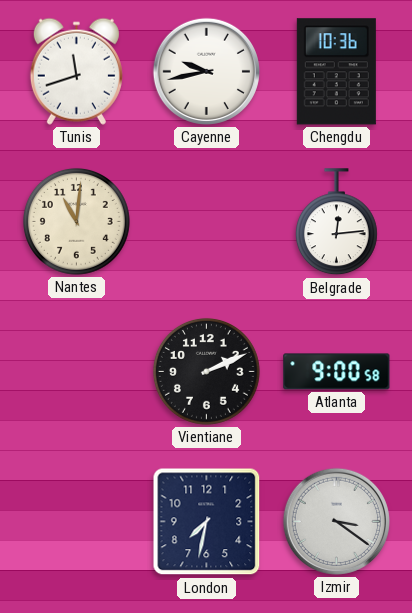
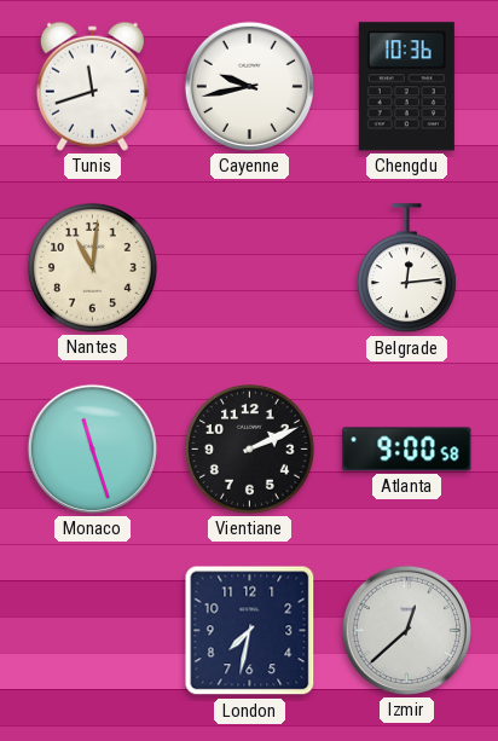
Monaco: none -> 11:27
Izmir: 3:21 -> 12:38
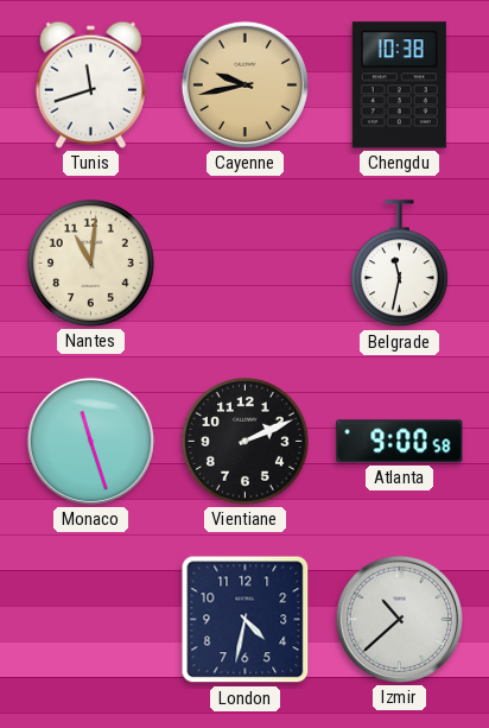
Cayenne dial: white -> champagne
Chengdu: 10:36 -> 10:38
Belgrade: 12:14 -> 11:32
London: 7:32 -> 4:32
Izmir: 12:38 -> 10:38
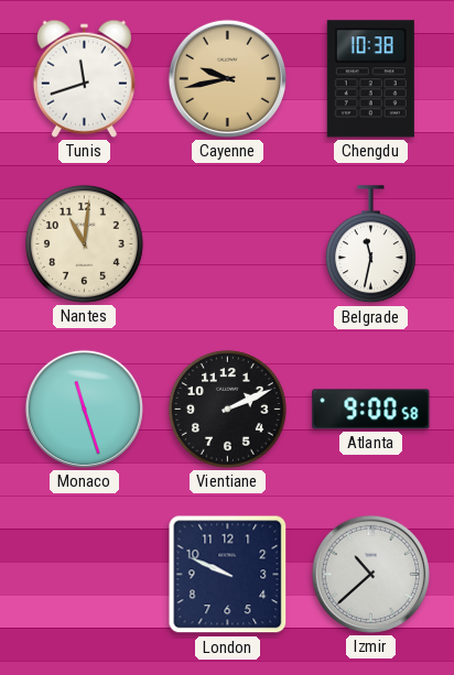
London: 4:32 -> 9:49
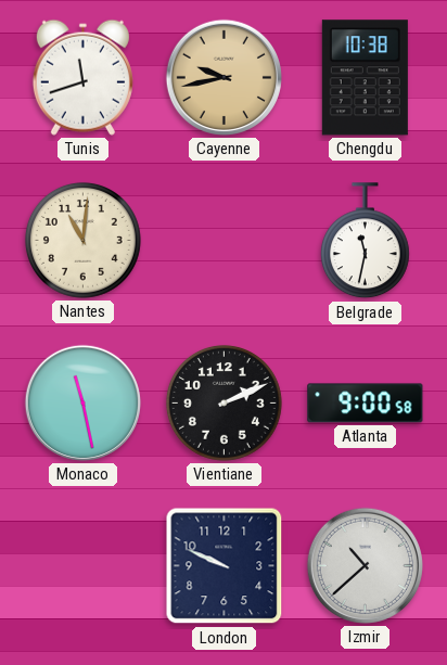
Monaco: 11:27 -> 11:28
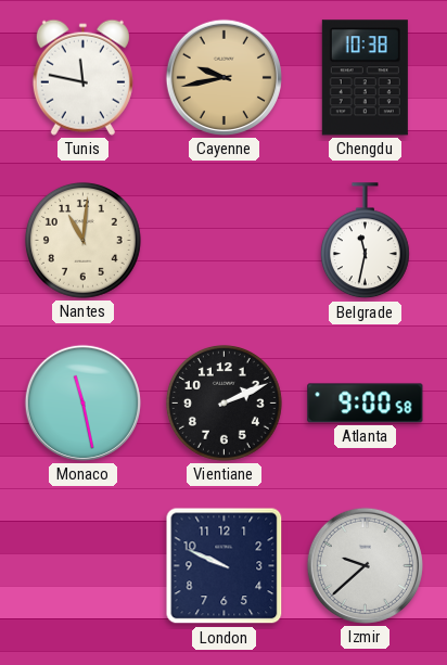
Tunis: 11:42 -> 11:47
Izmir: 10:38 -> 9:38
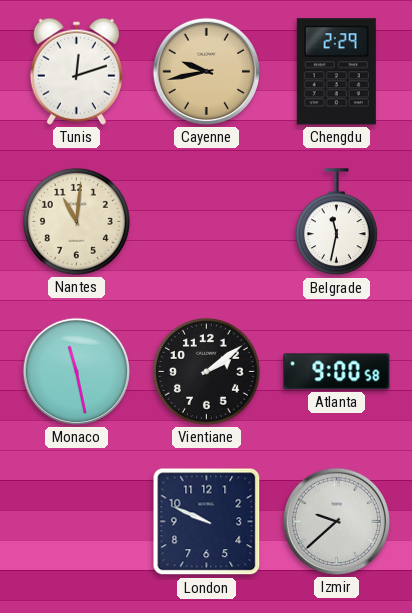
Tunis: 11:47 -> 12:12
Chengdu: 10:38 -> 2:29
Vientiane: 2:11 -> 2:09
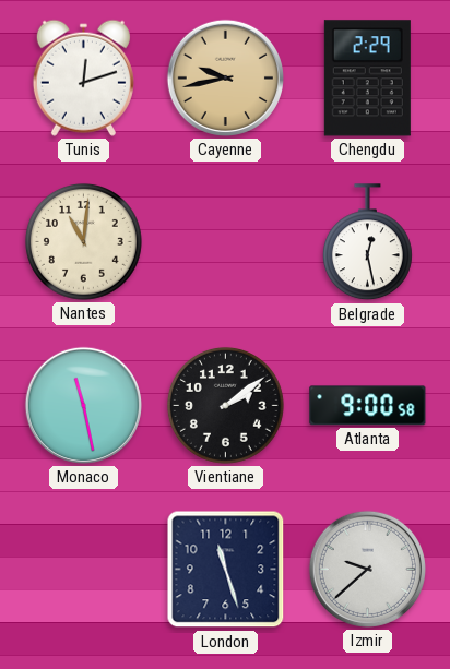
Belgrade: 11:32 -> 12:28
London: 9:49 -> 11:27
